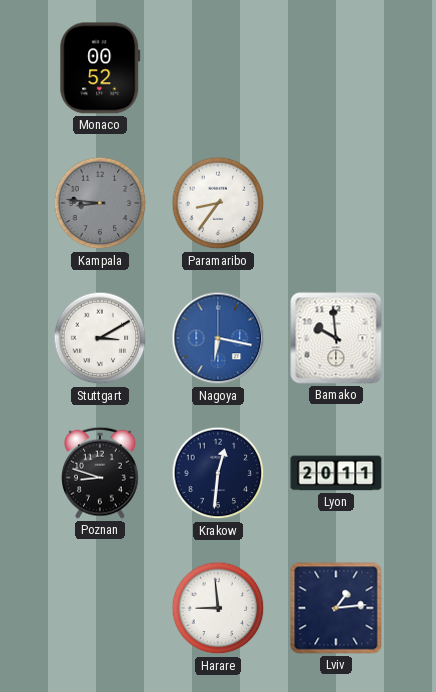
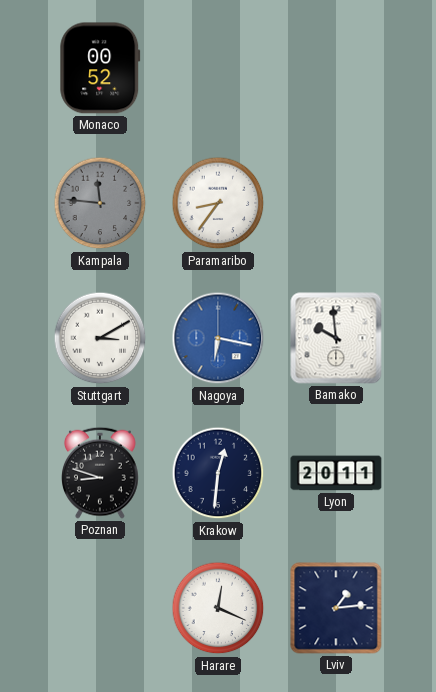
Kampala: 8:46 -> 11:46
Harare: 8:59 -> 12:19
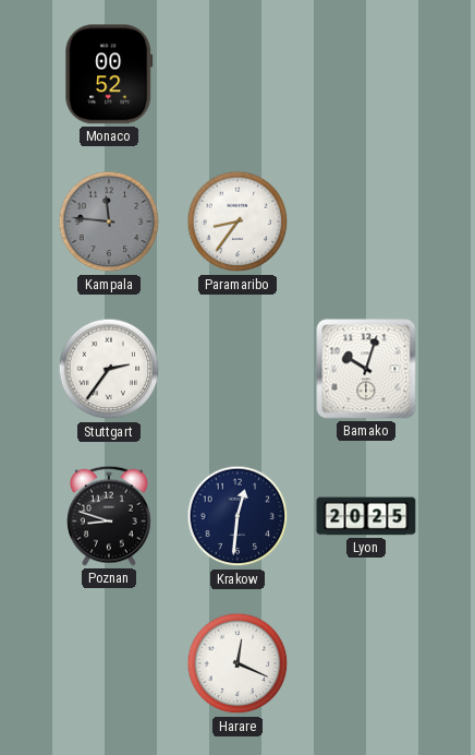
Stuttgart: 3:10 -> 2:36
Nagoya: 6:17 -> none
Bamako: 9:59 -> 10:03
Lyon: 20:11 -> 20:25
Lviv: 1:14 -> none
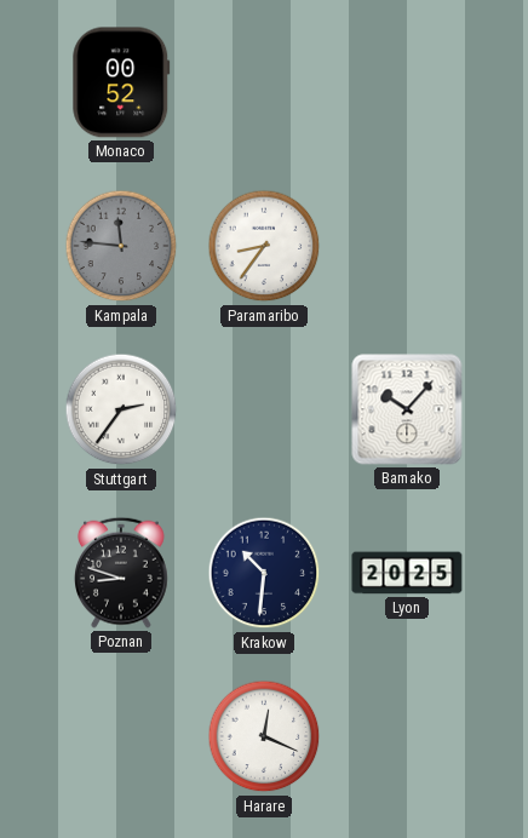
Bamako: 10:03 -> 10:07
Krakow: 12:31 -> 10:31
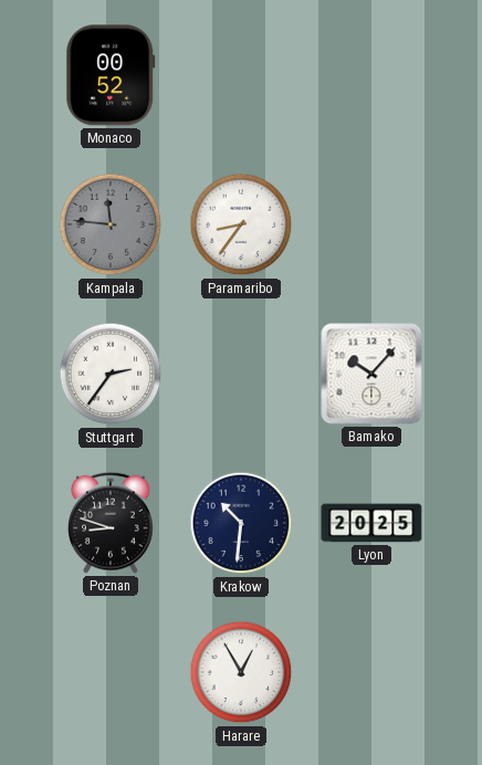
Harare: 12:19 -> 12:55
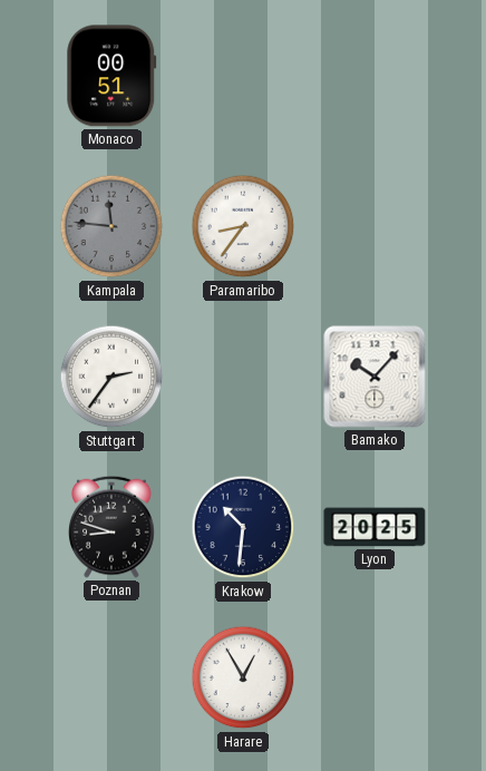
Monaco: 00:52 -> 00:51
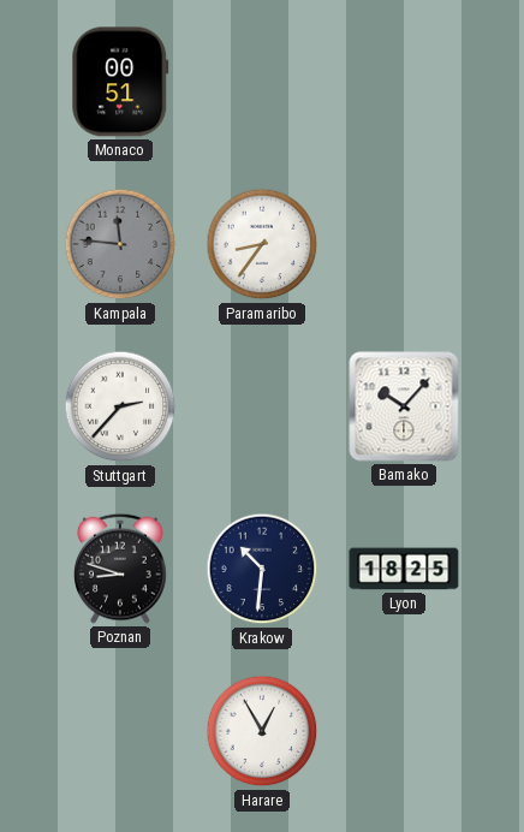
Stuttgart: 2:36 -> 2:37
Lyon: 20:25 -> 18:25
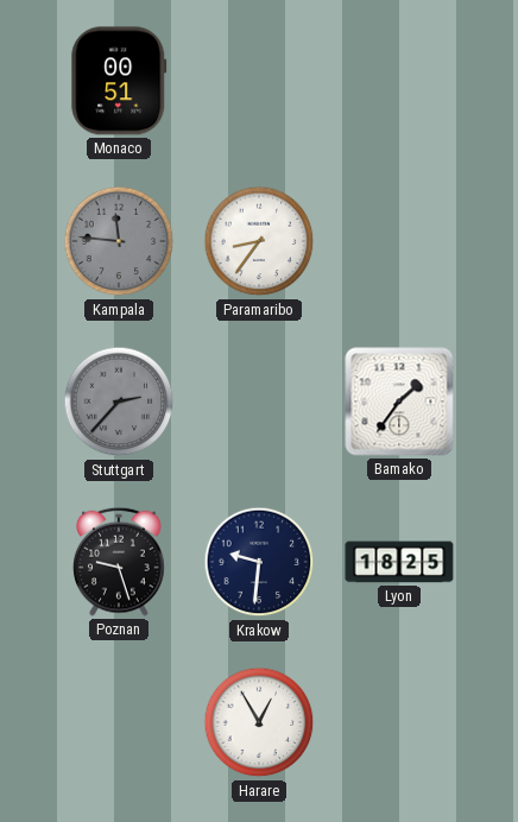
Stuttgart dial: white -> grey
Bamako: 10:07 -> 1:36
Poznan: 8:48 -> 9:27
Krakow: 10:31 -> 9:31
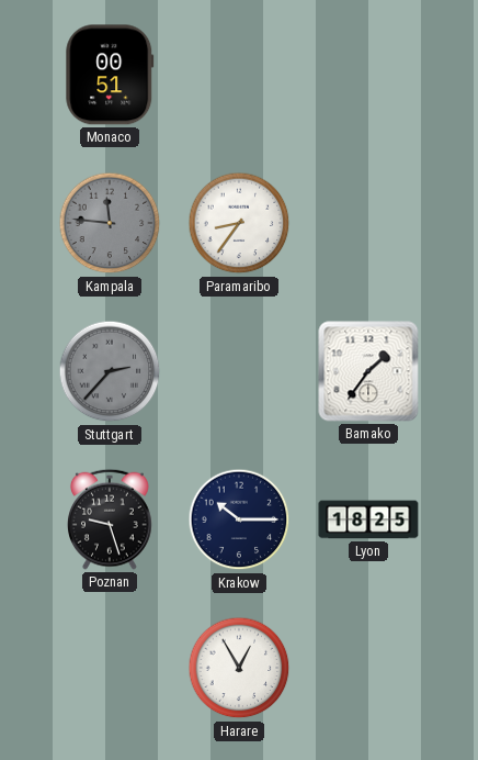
Krakow: 9:31 -> 10:15
